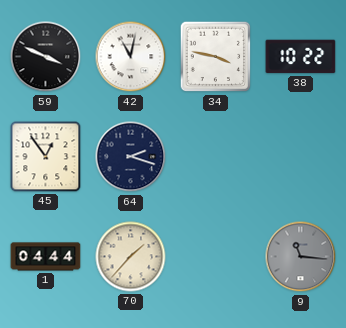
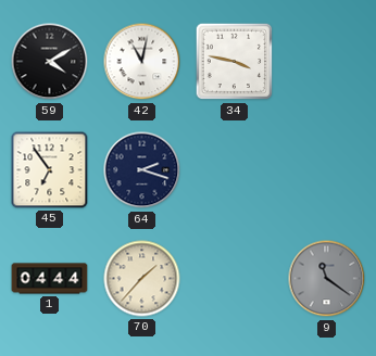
59: 3:49 -> 4:10
38: 10:22 -> none
45: 12:54 -> 6:54
9: 11:16 -> 11:21
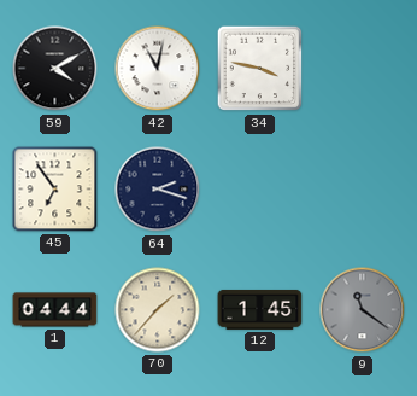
12: none -> 1:45
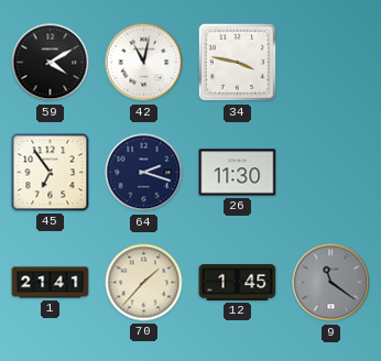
26: none -> 11:30
1: 04:44 -> 21:41
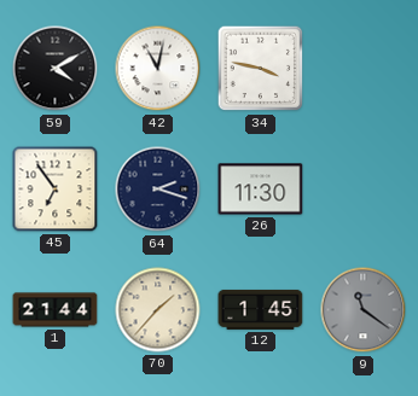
1: 21:41 -> 21:44
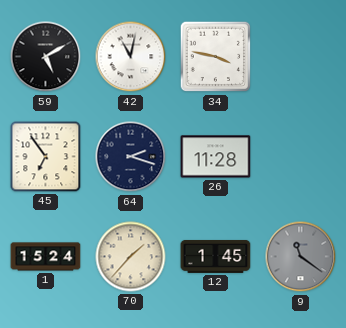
59: 4:10 -> 5:10
26: 11:30 -> 11:28
1: 21:44 -> 15:24
